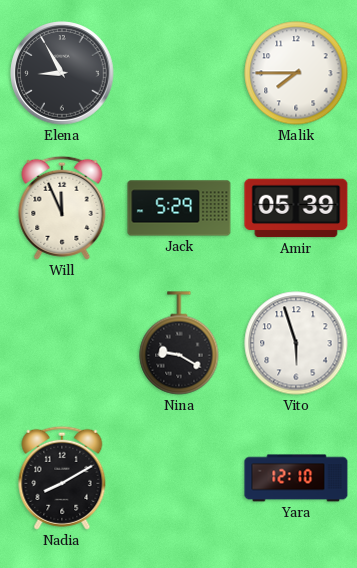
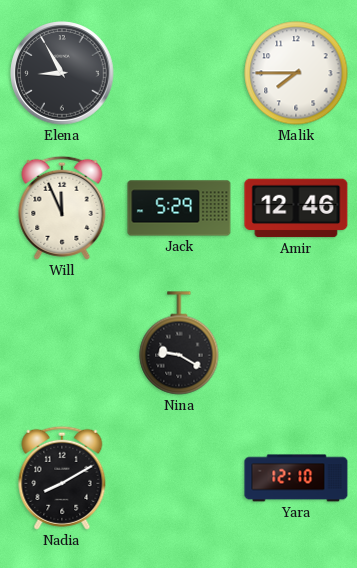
Amir: 05:39 -> 12:46
Vito: 5:57 -> none
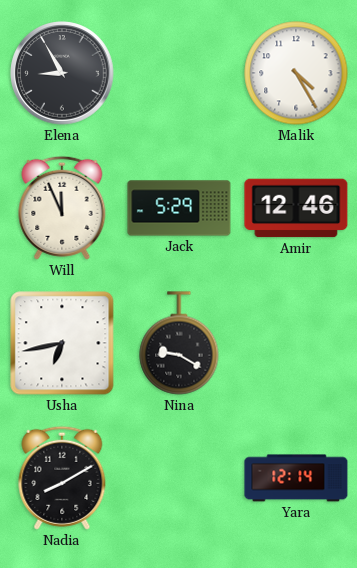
Malik: 7:45 -> 4:25
Usha: none -> 6:43
Yara: 12:10 -> 12:14
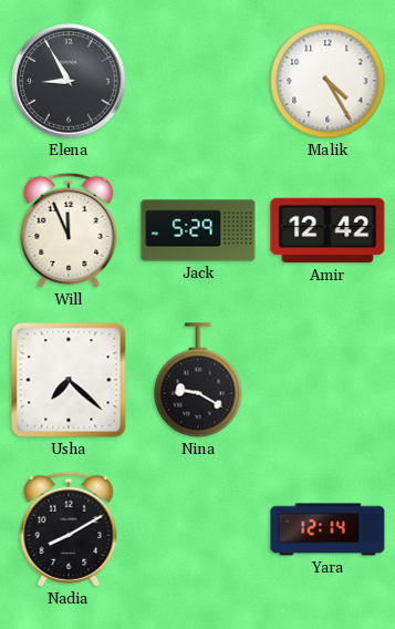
Amir: 12:46 -> 12:42
Usha: 6:43 -> 7:22
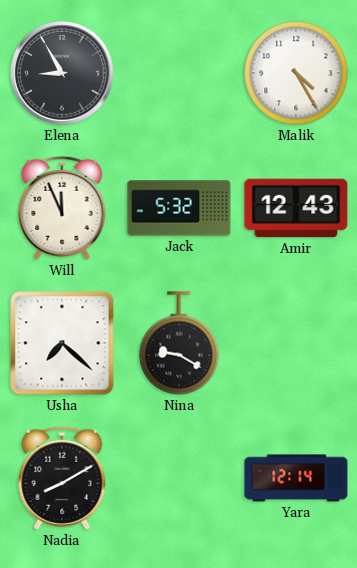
Jack: 5:29 -> 5:32
Amir: 12:42 -> 12:43
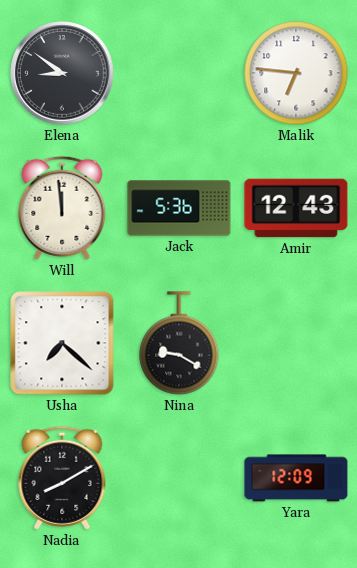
Elena: 8:55 -> 8:51
Malik: 4:25 -> 6:46
Will: 11:56 -> 11:59
Jack: 5:32 -> 5:36
Yara: 12:14 -> 12:09
